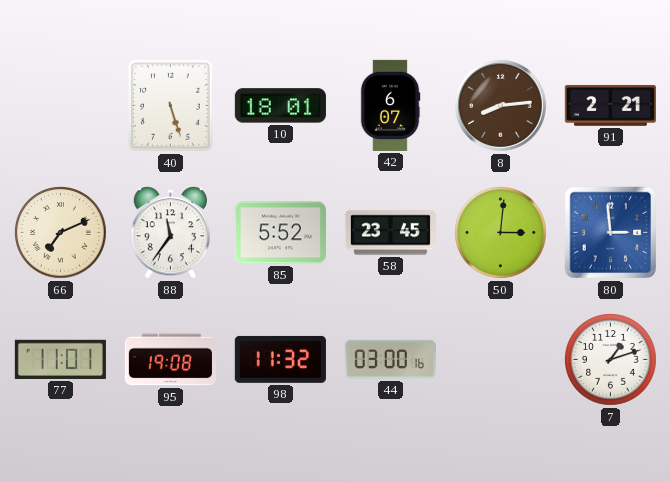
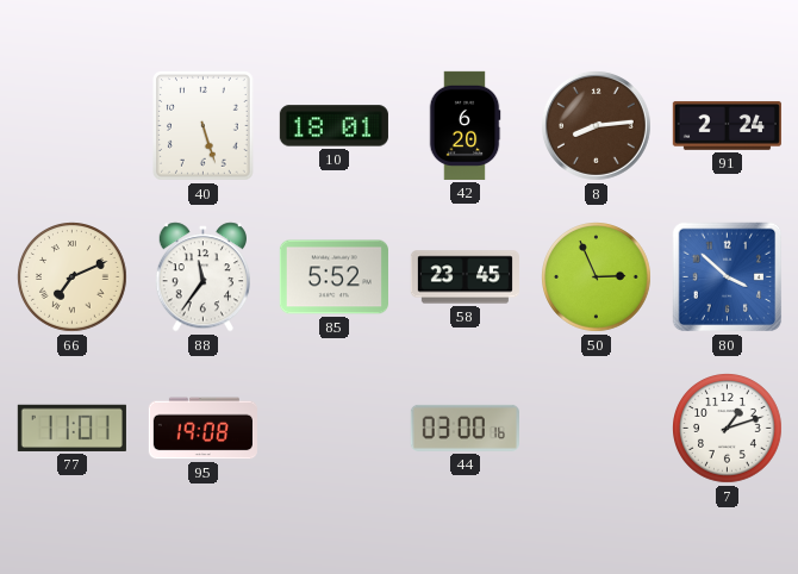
42: 6:07 -> 6:20
91: 2:21 -> 2:24
50: 3:01 -> 2:56
80: 2:59 -> 3:52
98: 11:32 -> none
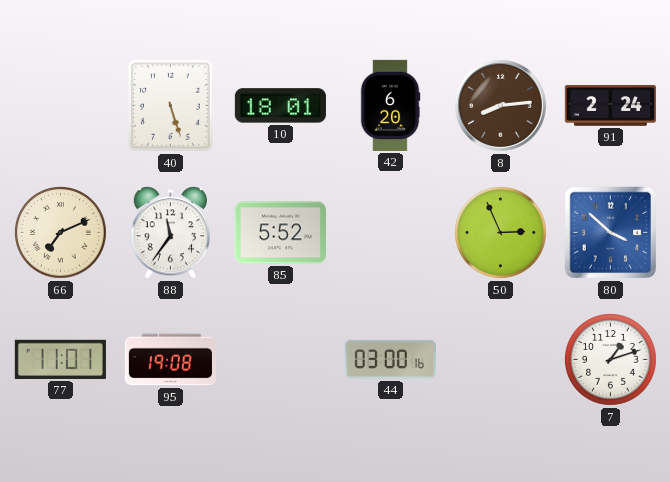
58: 23:45 -> none
